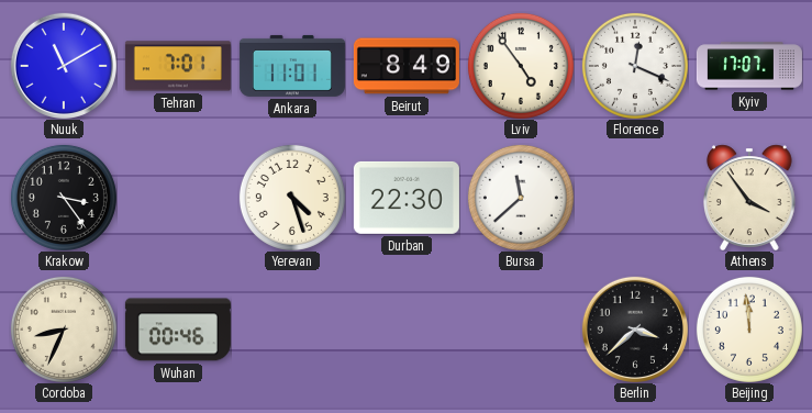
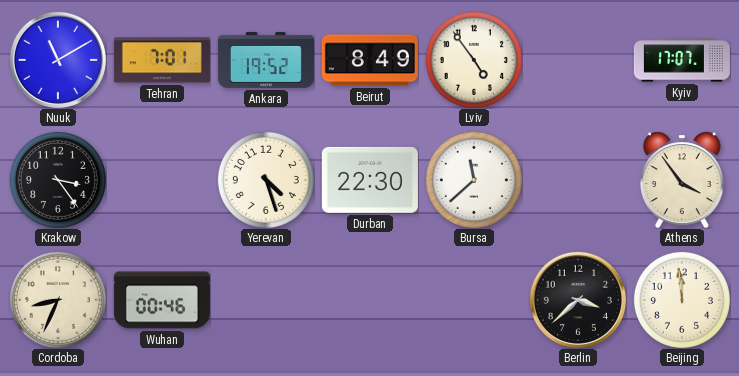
Ankara: 11:01 -> 19:52
Florence: 12:19 -> none
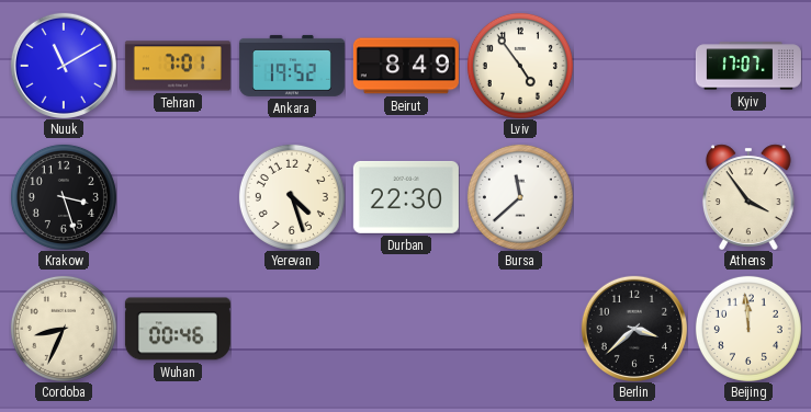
Krakow: 3:24 -> 3:27
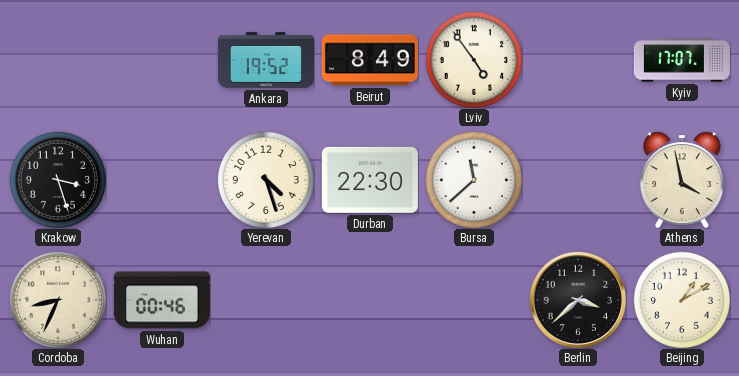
Nuuk: 11:10 -> none
Tehran: 7:01 -> none
Athens: 3:54 -> 3:58
Beijing: 11:59 -> 1:10
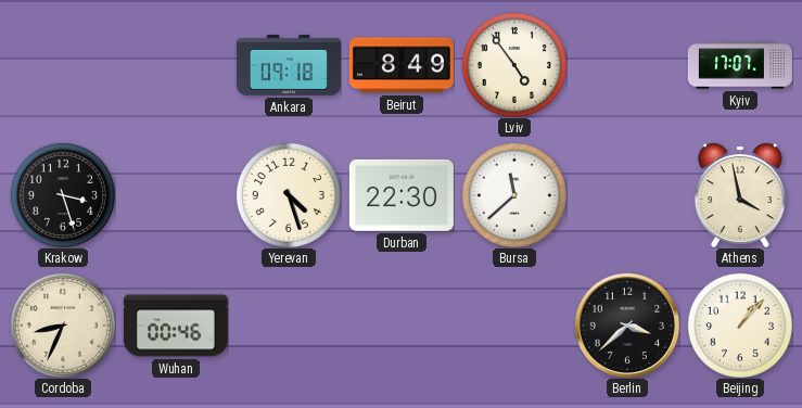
Ankara: 19:52 -> 09:18
Beijing: 1:10 -> 1:07
